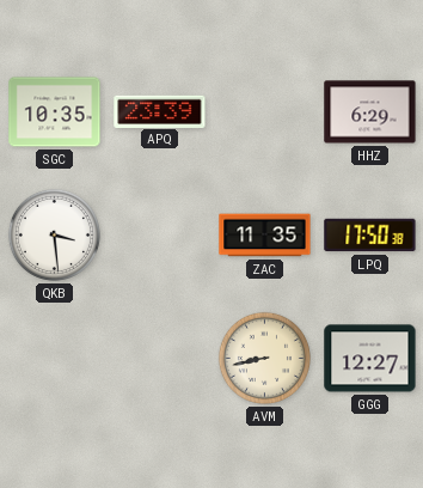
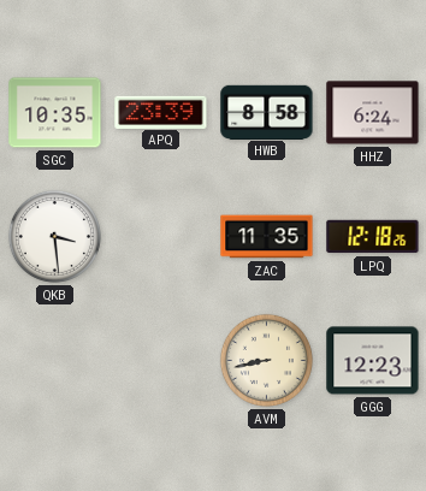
HWB: none -> 8:58
HHZ: 6:29 -> 6:24
LPQ: 17:50 -> 12:18
GGG: 12:27 -> 12:23
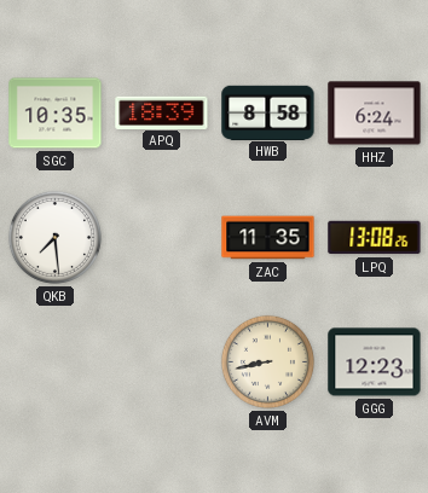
APQ: 23:39 -> 18:39
QKB: 3:29 -> 7:29
LPQ: 12:18 -> 13:08
